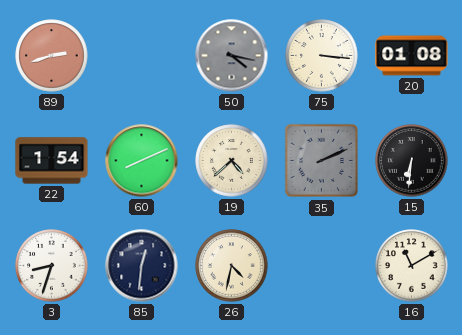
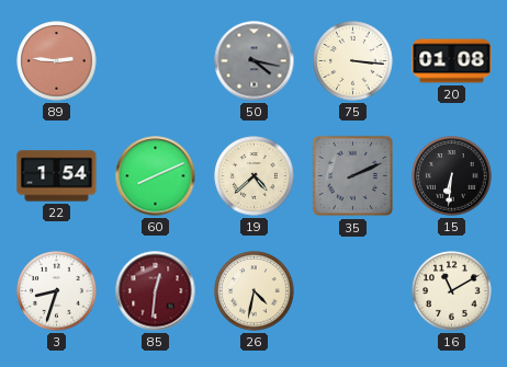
89: 2:42 -> 2:46
85 dial: navy -> burgundy
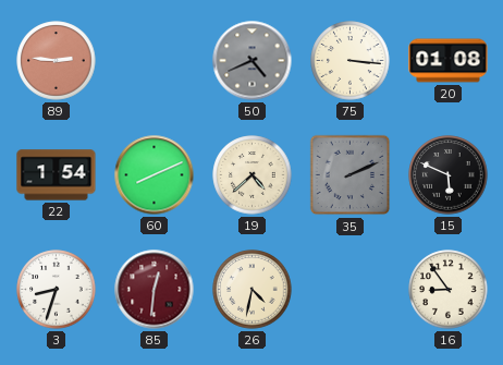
50: 4:17 -> 4:41
15: 6:31 -> 5:49
16: 11:10 -> 8:54
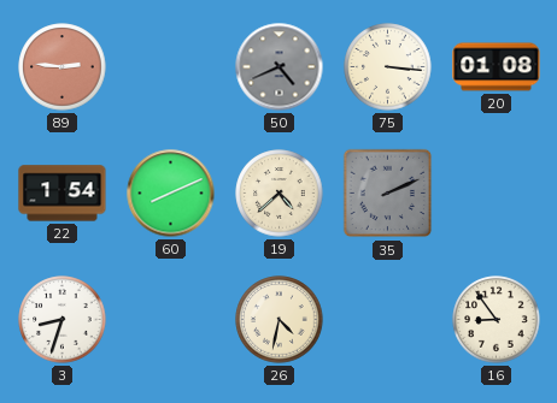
15: 5:49 -> none
85: 12:31 -> none
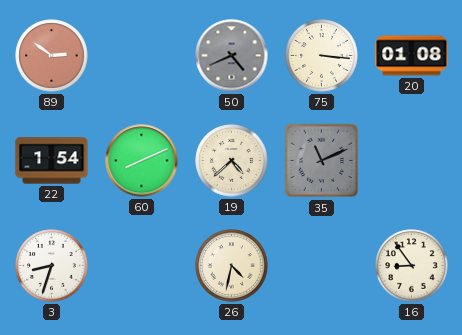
89: 2:46 -> 2:51
35: 2:11 -> 11:11
